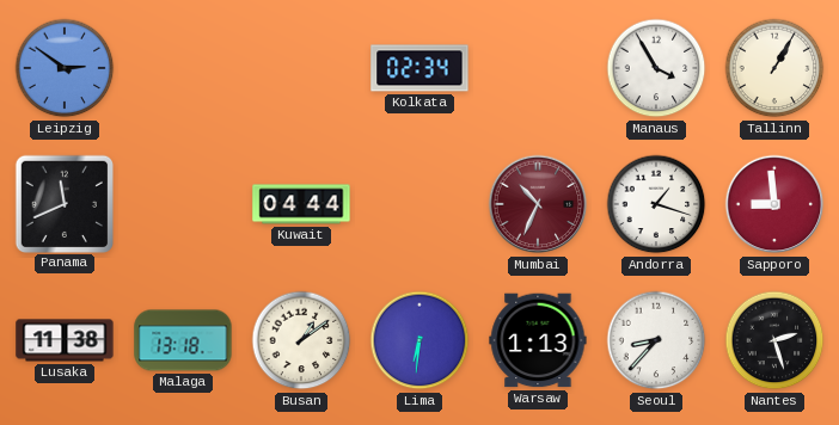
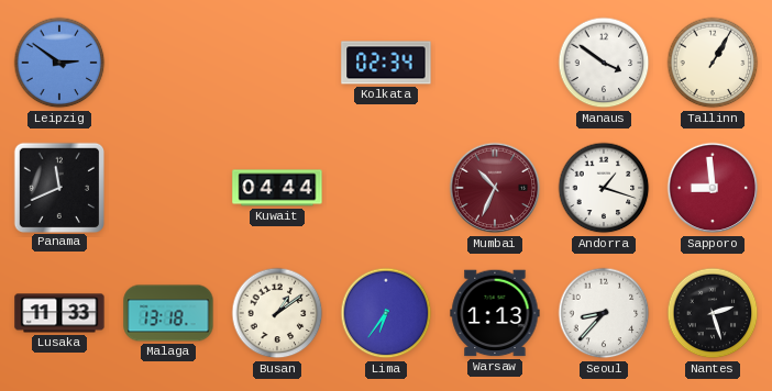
Manaus: 3:55 -> 3:51
Lusaka: 11:38 -> 11:33
Lima: 6:31 -> 6:36
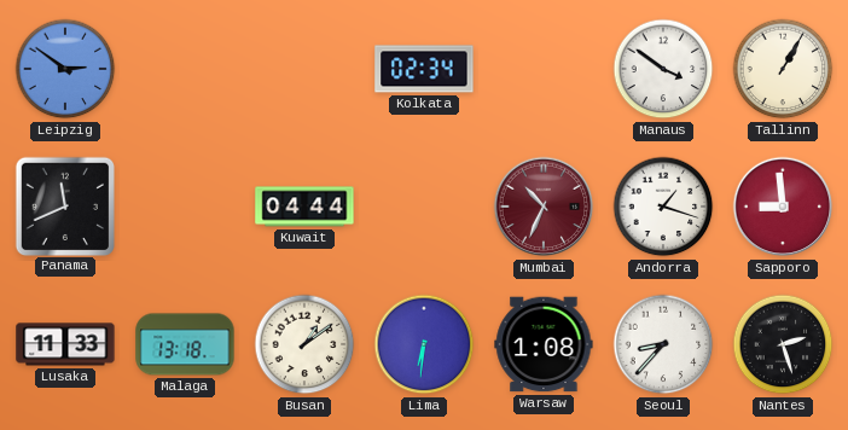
Lima: 6:36 -> 6:31
Warsaw: 1:13 -> 1:08
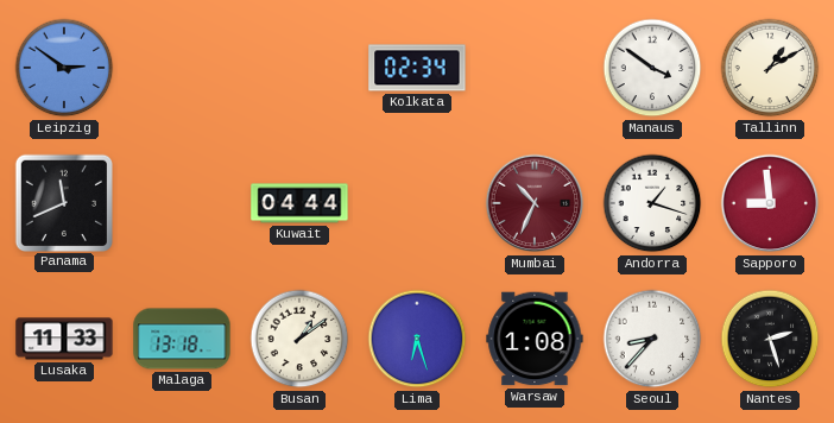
Tallinn: 1:05 -> 1:10
Lima: 6:31 -> 6:27
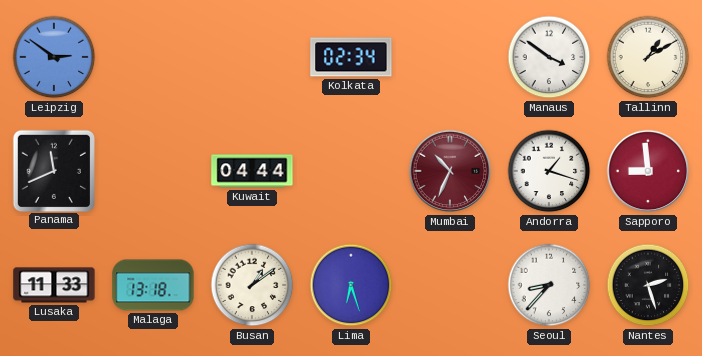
Warsaw: 1:08 -> none
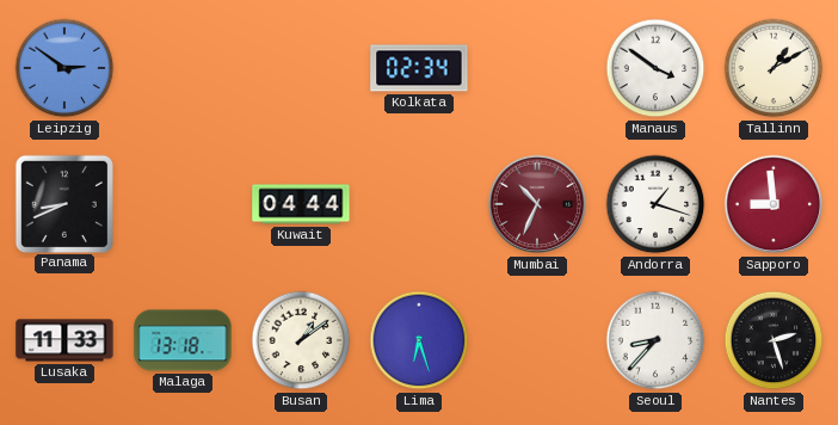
Panama: 11:41 -> 8:41
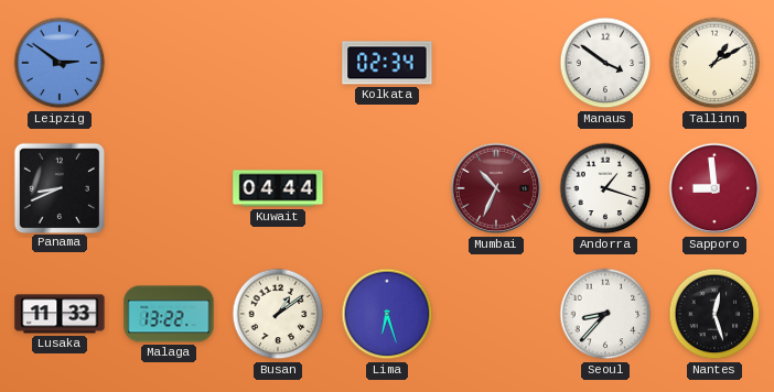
Malaga: 13:18 -> 13:22
Nantes: 2:27 -> 12:27
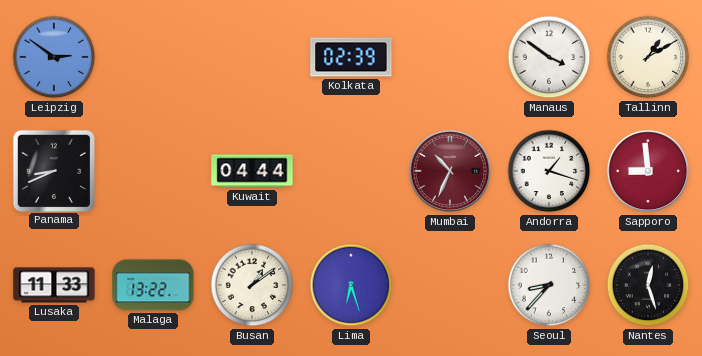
Kolkata: 02:34 -> 02:39
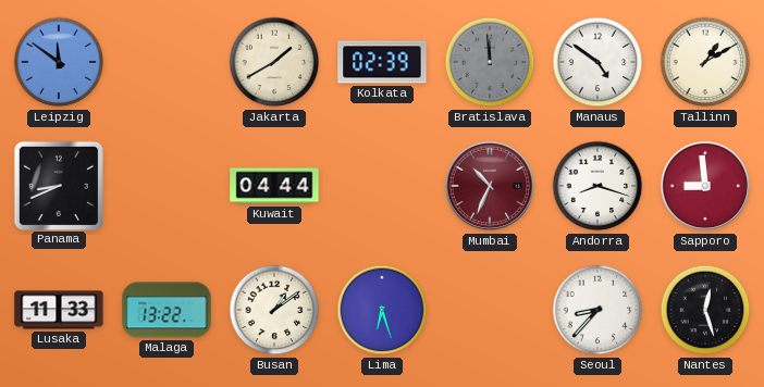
Leipzig: 2:51 -> 11:51
Jakarta: none -> 1:40
Bratislava: none -> 11:59
Manaus: 3:51 -> 4:51
Andorra: 1:18 -> 8:18
